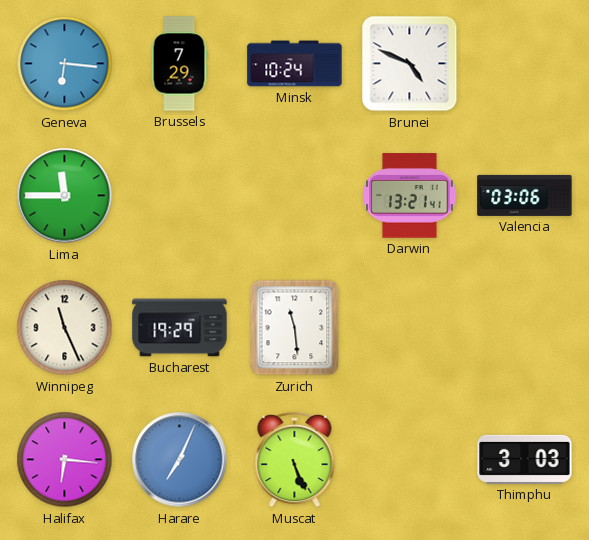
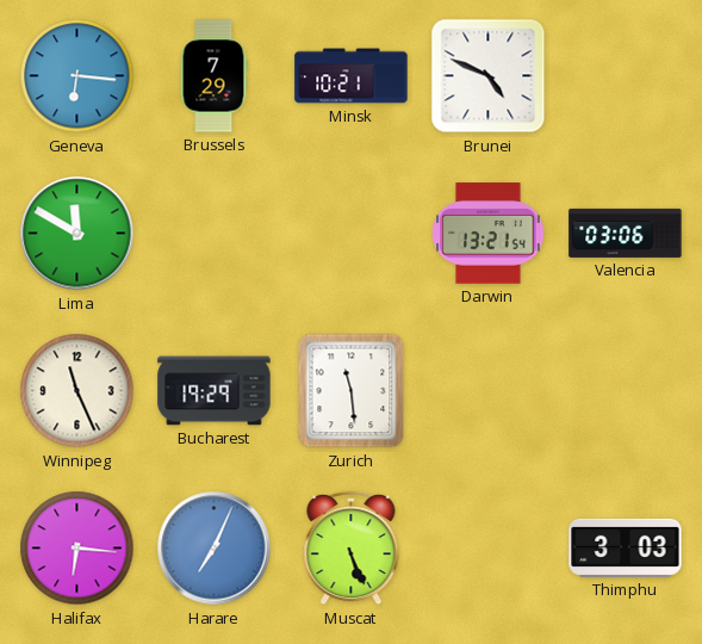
Minsk: 10:24 -> 10:21
Lima: 11:45 -> 11:50
Darwin: 13:21:41 -> 13:21:54
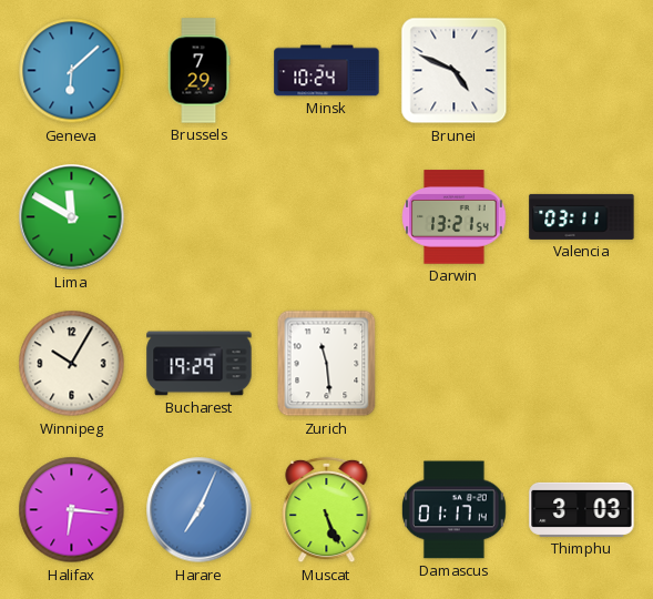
Geneva: 6:16 -> 6:08
Minsk: 10:21 -> 10:24
Valencia: 03:06 -> 03:11
Winnipeg: 11:26 -> 10:05
Damascus: none -> 01:17
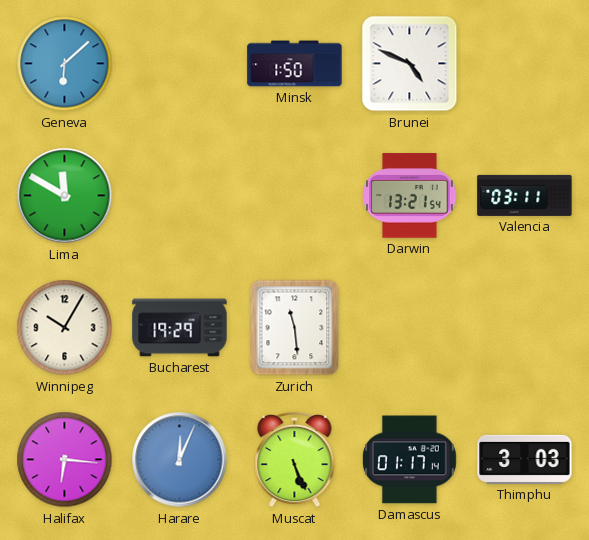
Brussels: 7:29 -> none
Minsk: 10:24 -> 1:50
Harare: 7:04 -> 12:04
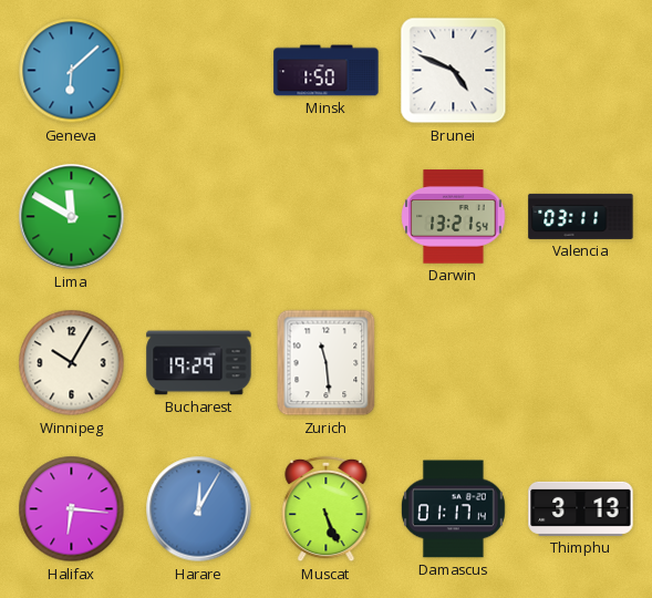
Harare: 12:04 -> 12:05
Thimphu: 3:03 -> 3:13
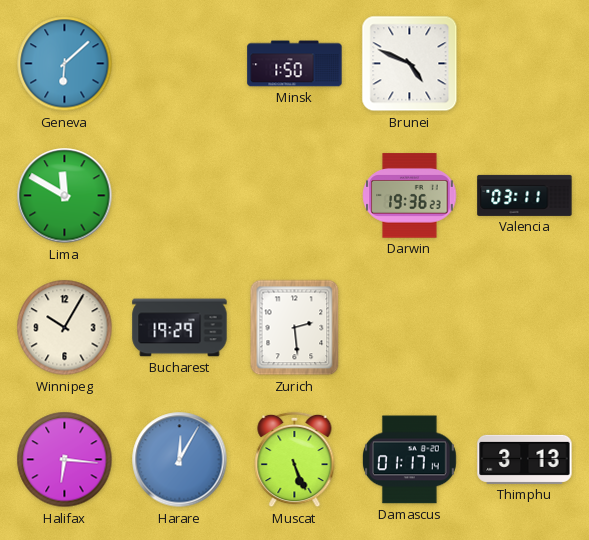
Darwin: 13:21 -> 19:36
Zurich: 11:29 -> 2:29
